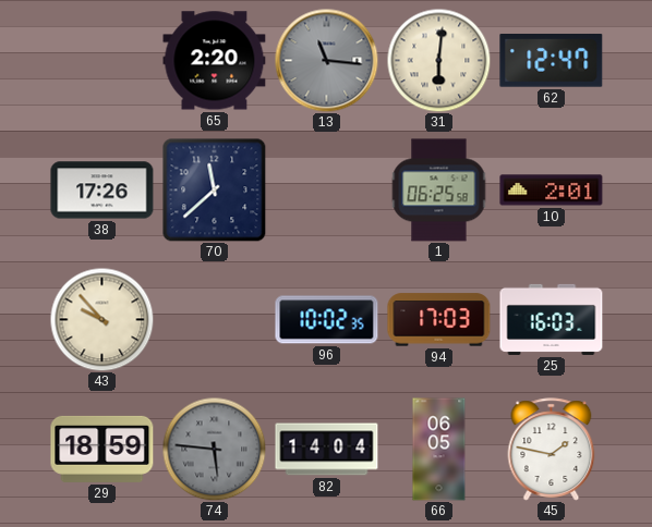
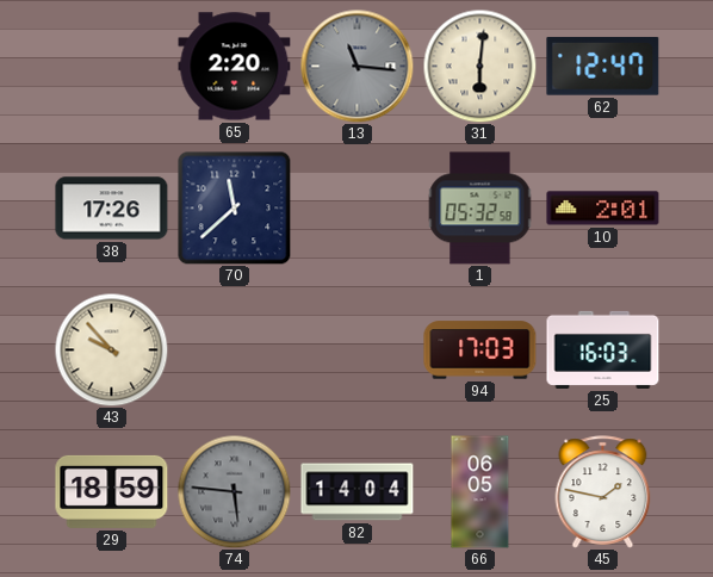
1: 06:25 -> 05:32
96: 10:02 -> none
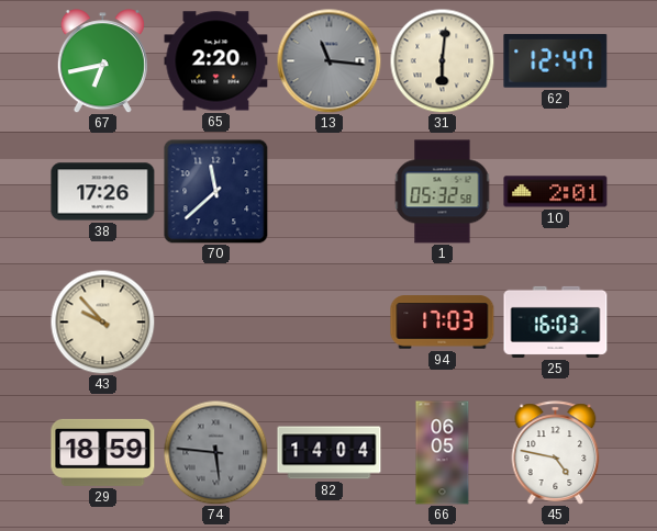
67: none -> 6:43
45: 1:47 -> 4:47
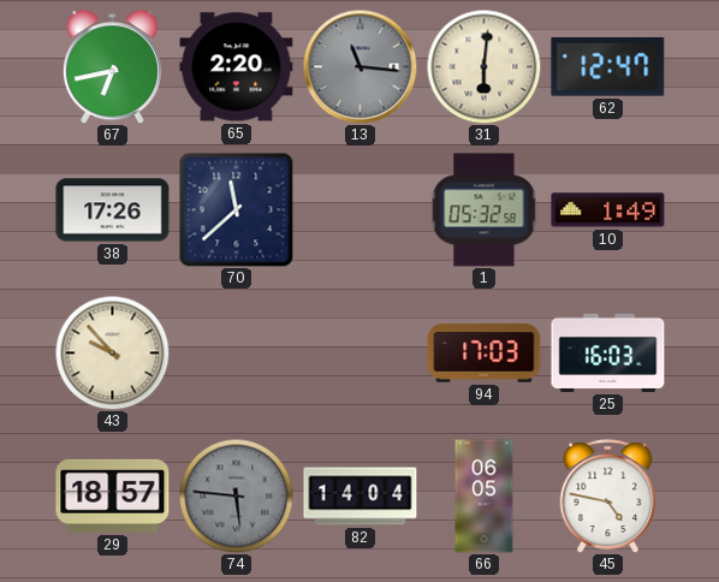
10: 2:01 -> 1:49
29: 18:59 -> 18:57
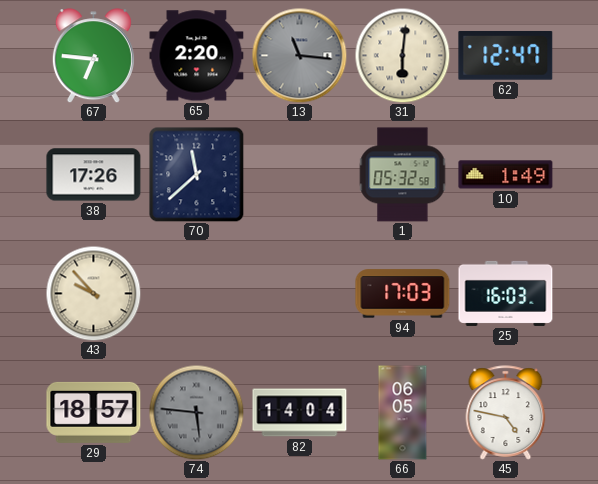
67: 6:43 -> 6:46
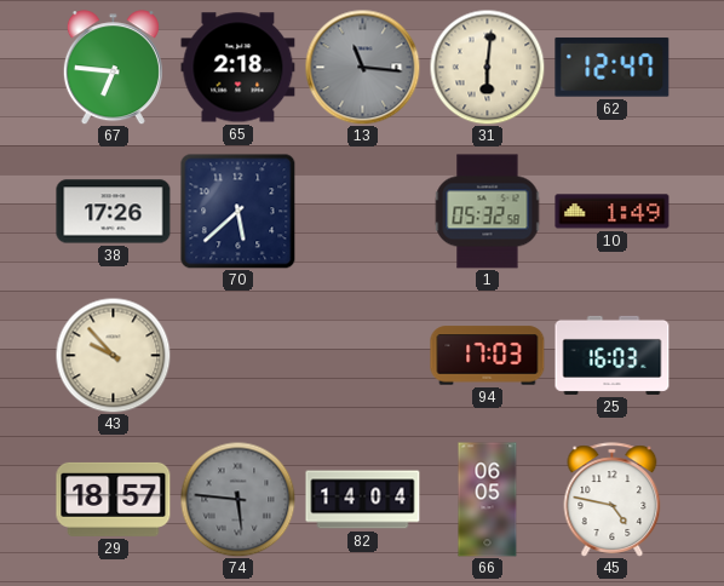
65: 2:20 -> 2:18
70: 11:38 -> 5:38
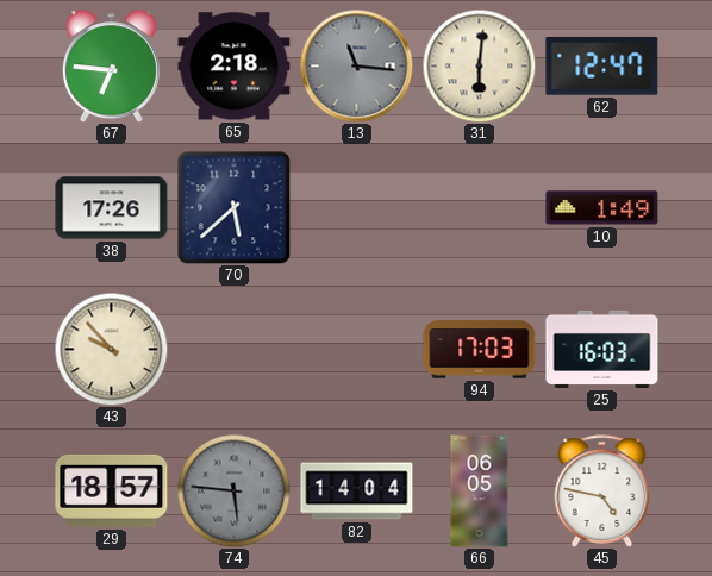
1: 05:32 -> none
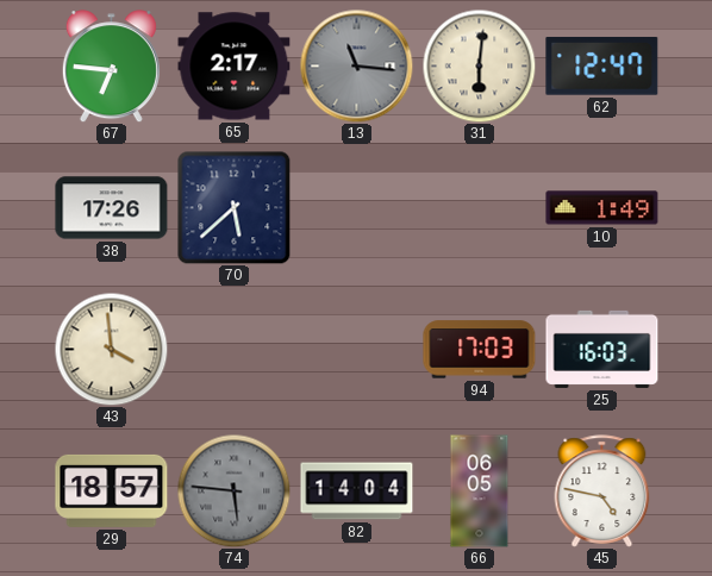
65: 2:18 -> 2:17
43: 9:53 -> 3:59
